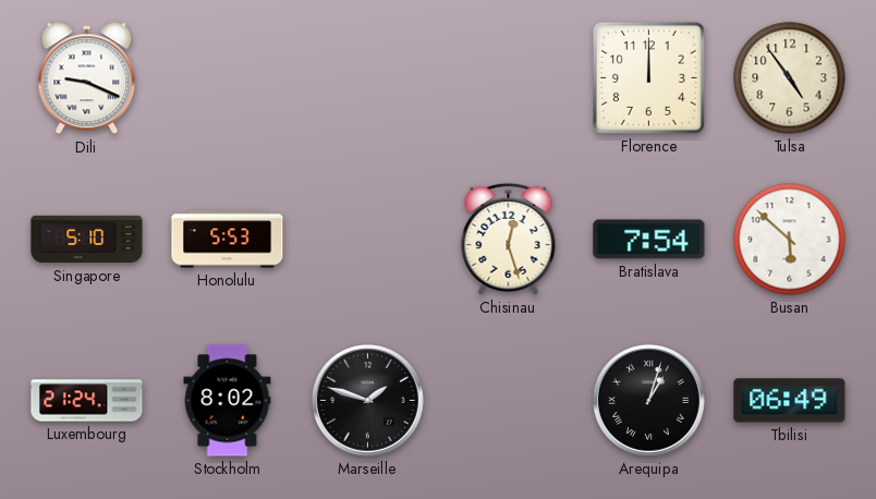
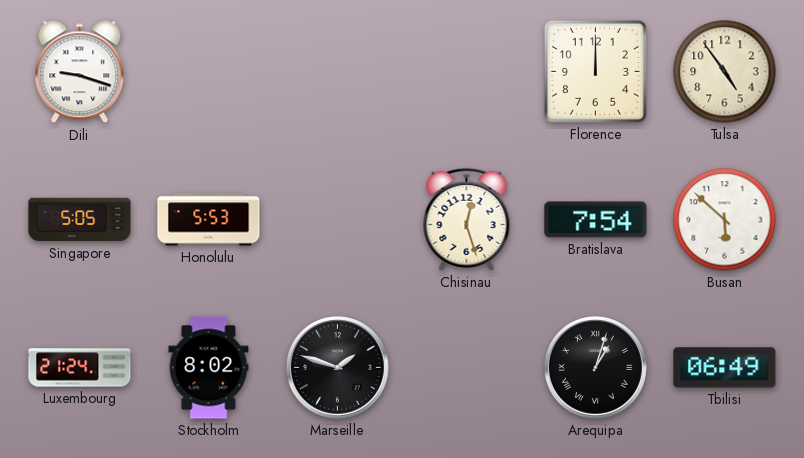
Dili: 9:19 -> 9:18
Singapore: 5:10 -> 5:05
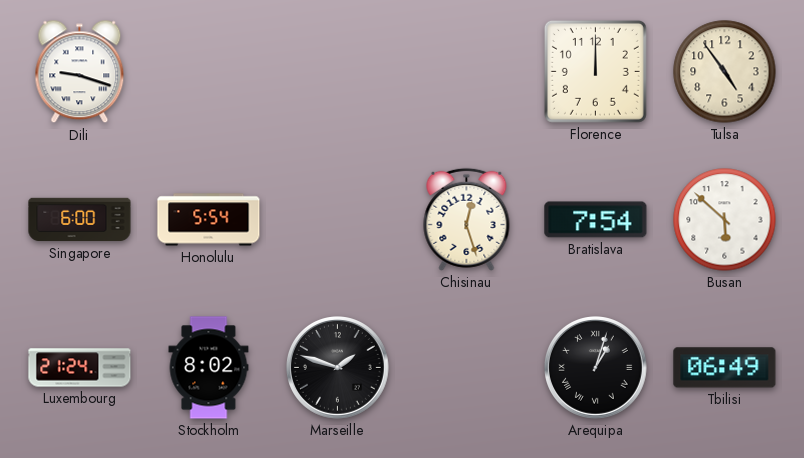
Singapore: 5:05 -> 6:00
Honolulu: 5:53 -> 5:54
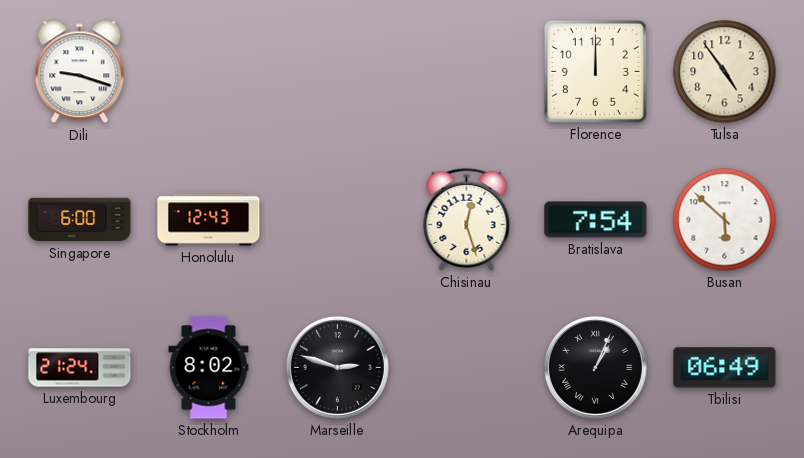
Honolulu: 5:54 -> 12:43
Marseille: 1:48 -> 2:48
Arequipa: 1:03 -> 1:04
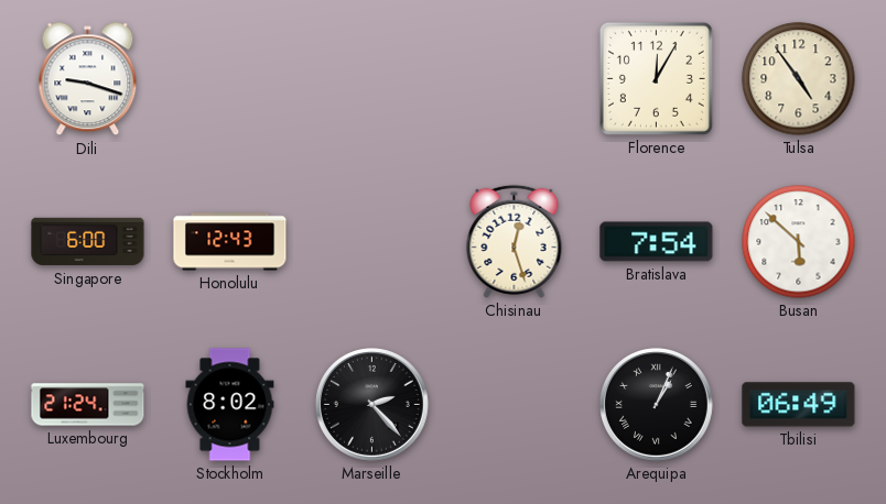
Florence: 12:00 -> 12:05
Marseille: 2:48 -> 2:23
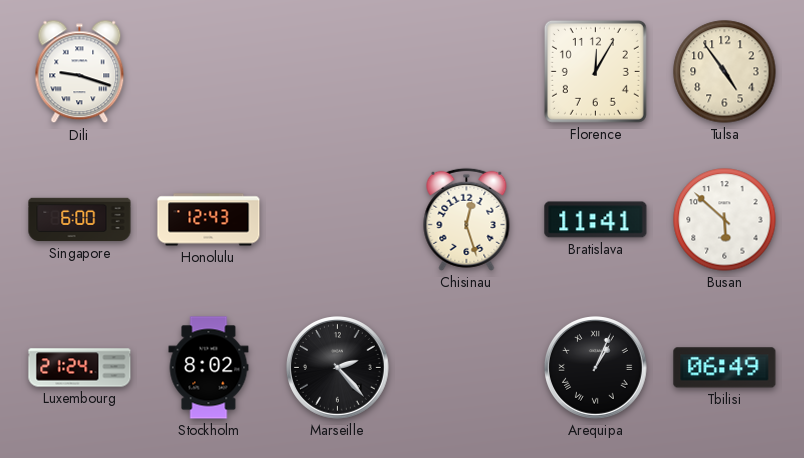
Bratislava: 7:54 -> 11:41
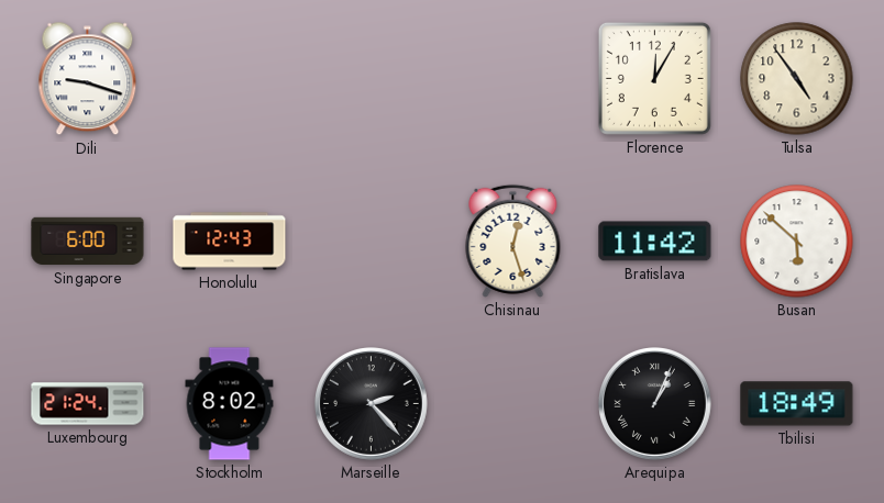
Bratislava: 11:41 -> 11:42
Tbilisi: 06:49 -> 18:49
